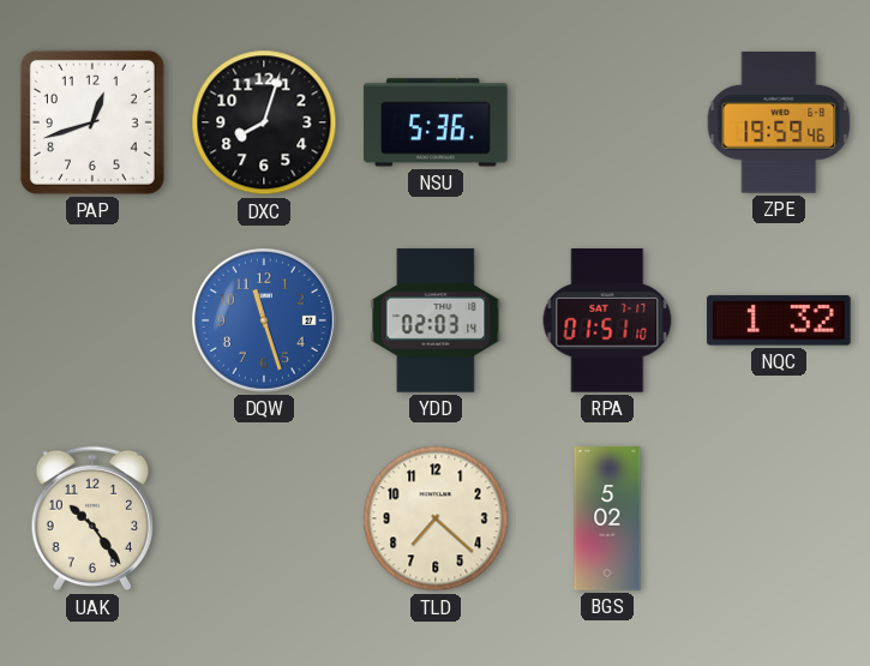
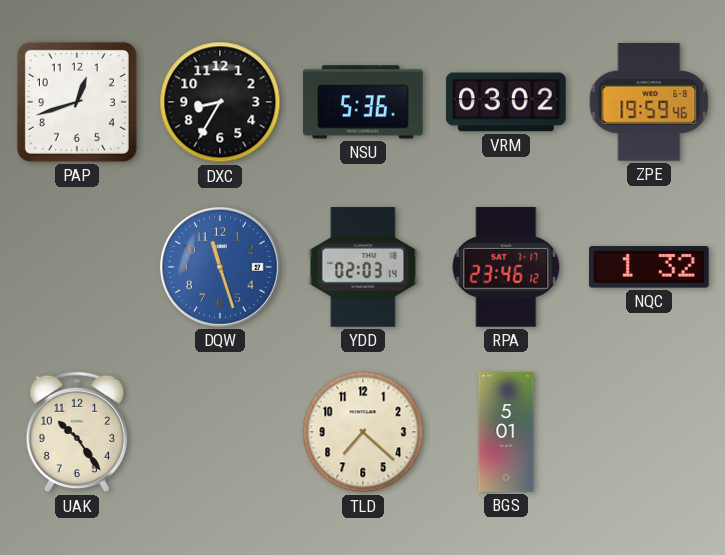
DXC: 8:03 -> 8:35
VRM: none -> 03:02
RPA: 01:51 -> 23:46
BGS: 5:02 -> 5:01
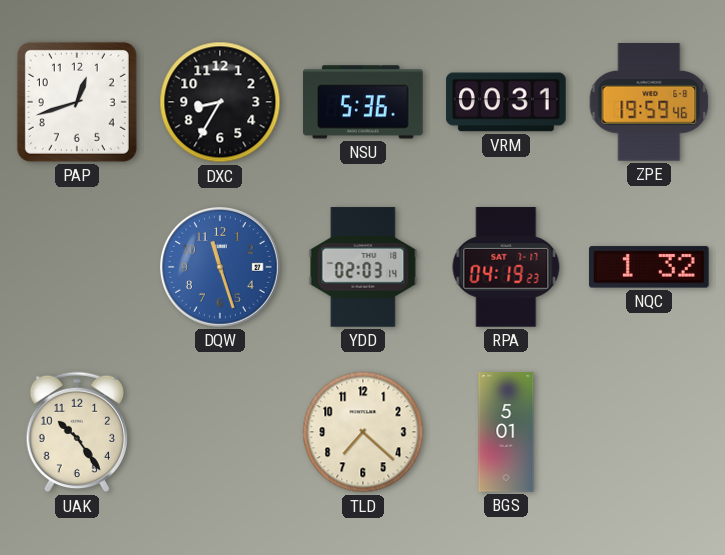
VRM: 03:02 -> 00:31
RPA: 23:46 -> 04:19
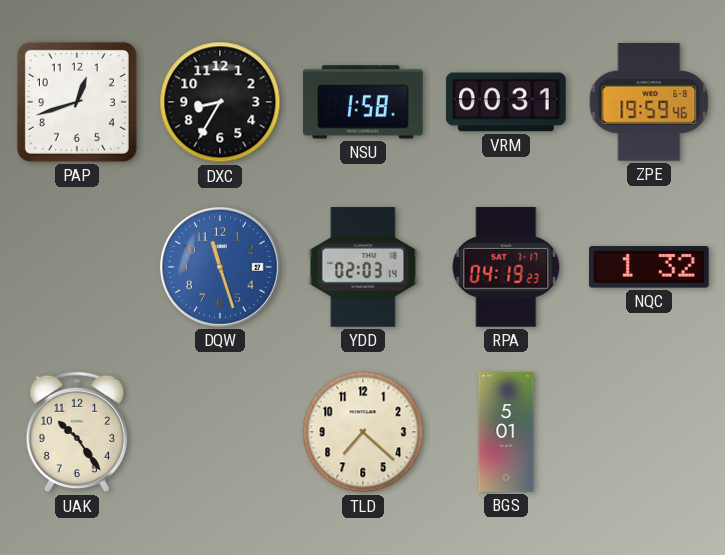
NSU: 5:36 -> 1:58
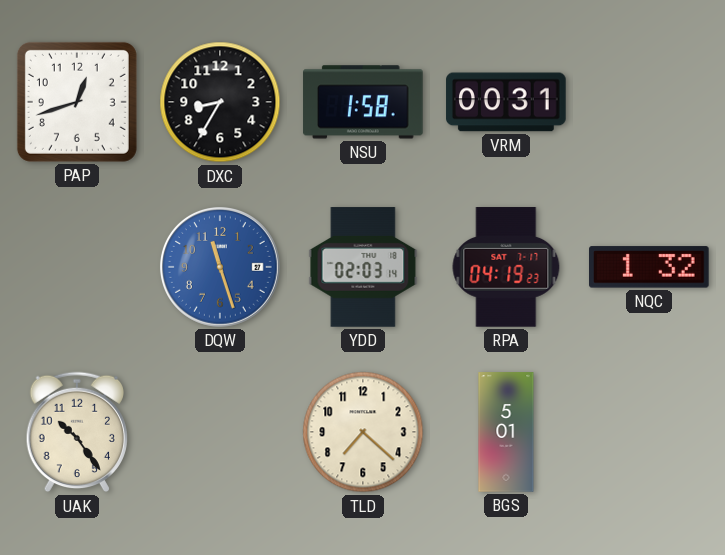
ZPE: 19:59 -> none
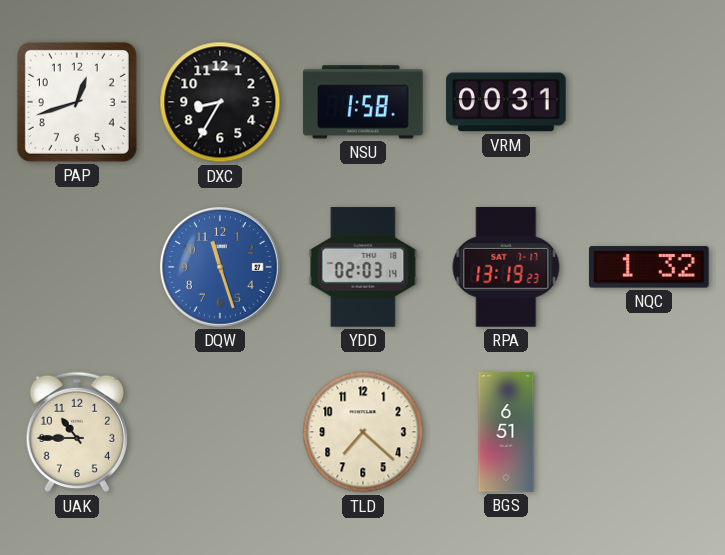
RPA: 04:19 -> 13:19
UAK: 10:24 -> 10:45
BGS: 5:01 -> 6:51
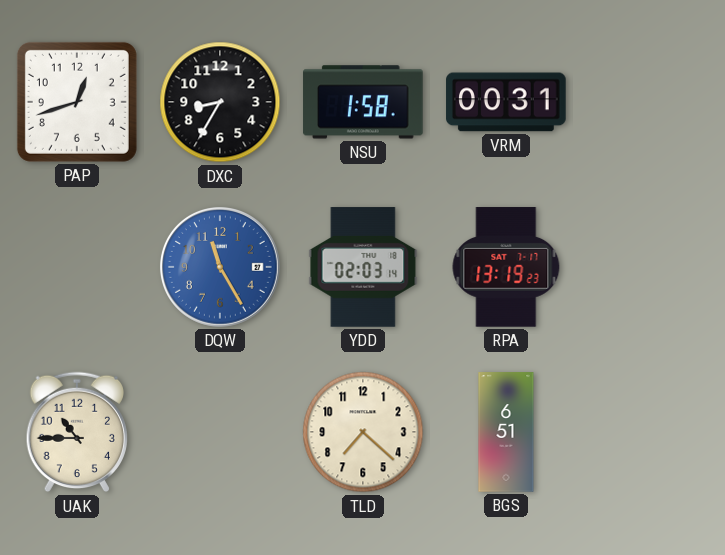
DQW: 11:27 -> 11:25
NQC: 1:32 -> none
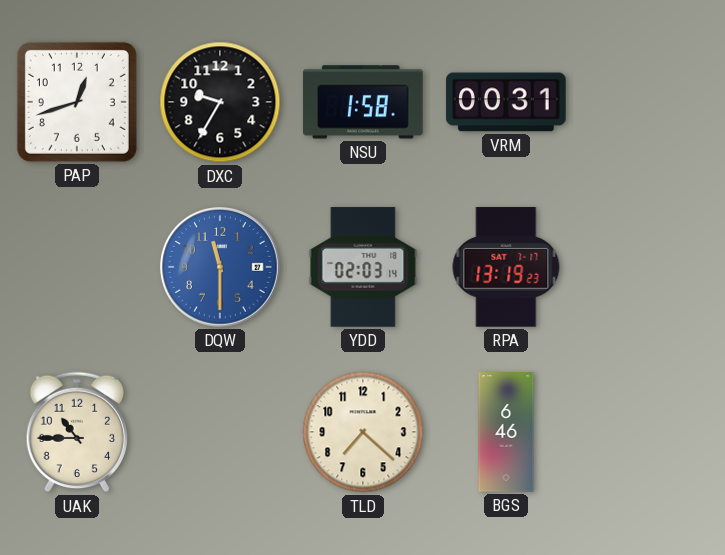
DXC: 8:35 -> 9:35
DQW: 11:25 -> 11:30
BGS: 6:51 -> 6:46
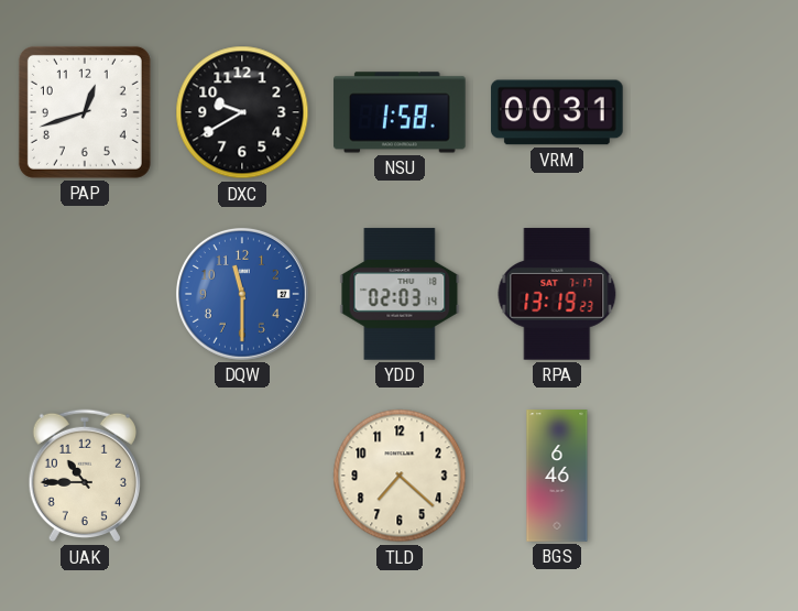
DXC: 9:35 -> 9:40
